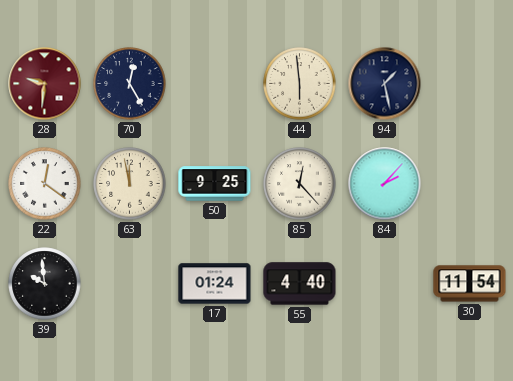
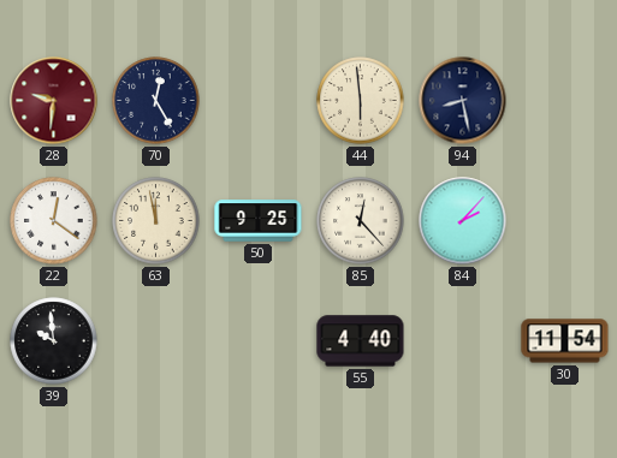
94: 1:28 -> 8:28
17: 01:24 -> none
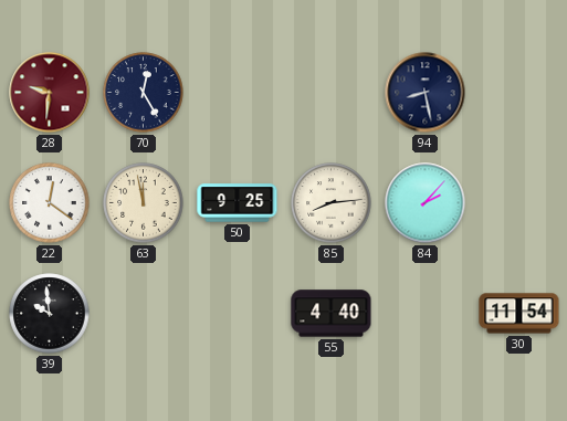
44: 5:59 -> none
85: 12:23 -> 8:14
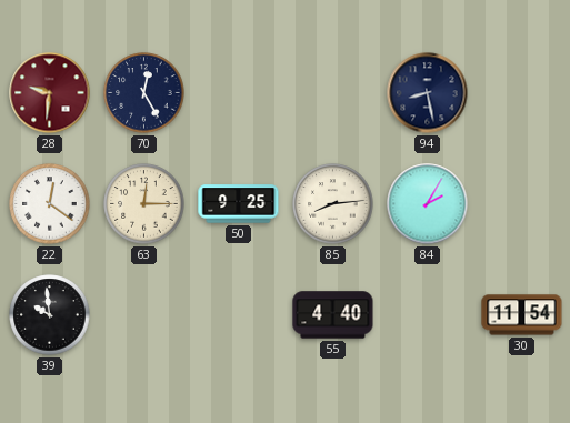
63: 11:58 -> 12:15
84: 2:07 -> 2:05
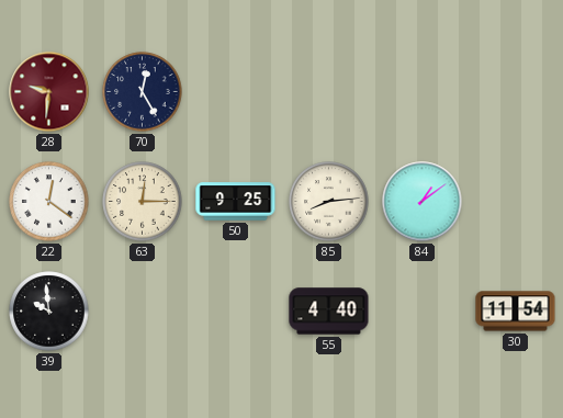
94: 8:28 -> none
84: 2:05 -> 1:09
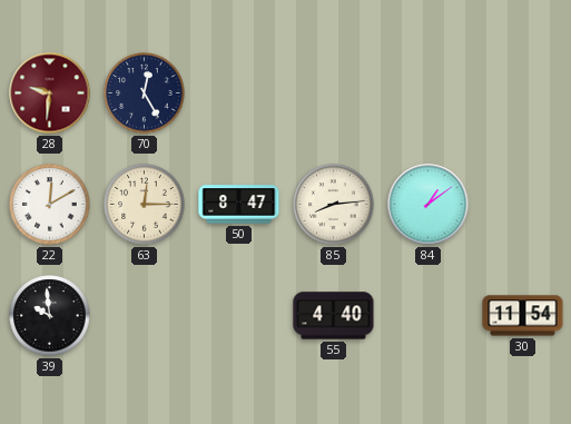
22: 12:21 -> 12:10
50: 9:25 -> 8:47
